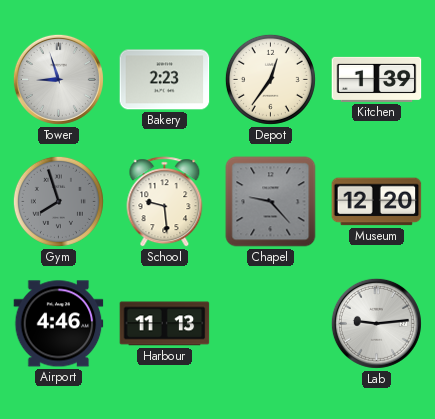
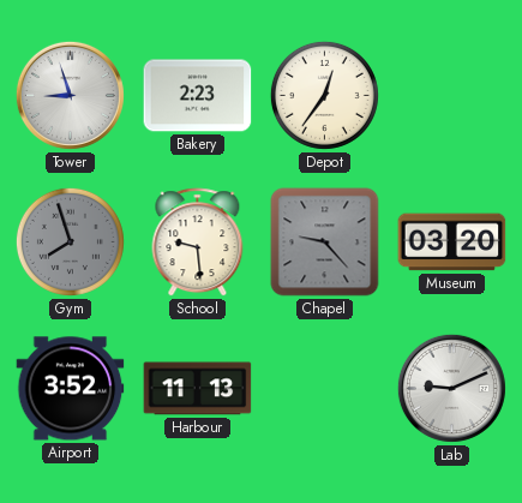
Kitchen: 1:39 -> none
Museum: 12:20 -> 03:20
Airport: 4:46 -> 3:52
Lab: 9:14 -> 9:11
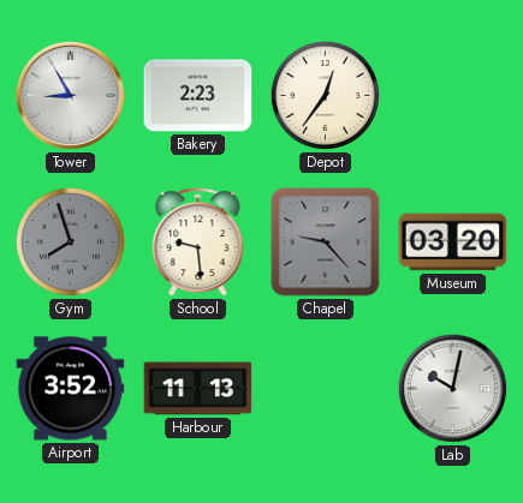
Tower: 8:57 -> 8:55
Lab: 9:11 -> 10:02
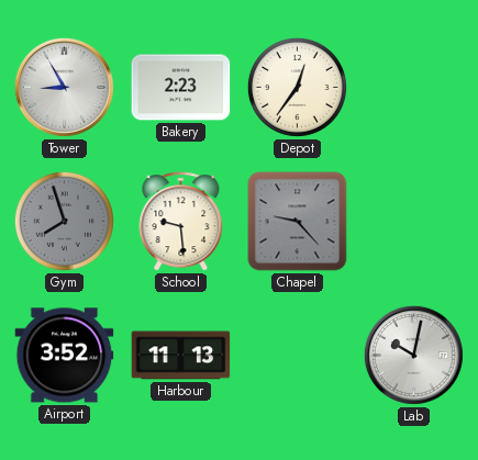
Museum: 03:20 -> none
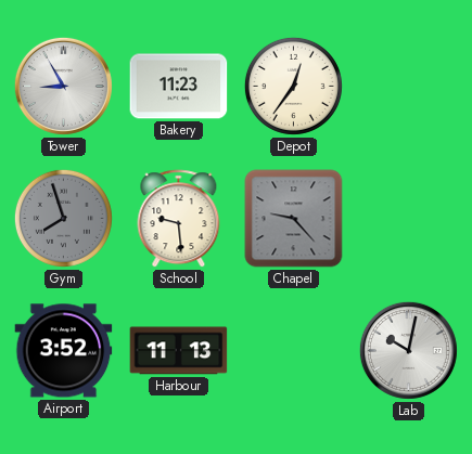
Bakery: 2:23 -> 11:23
